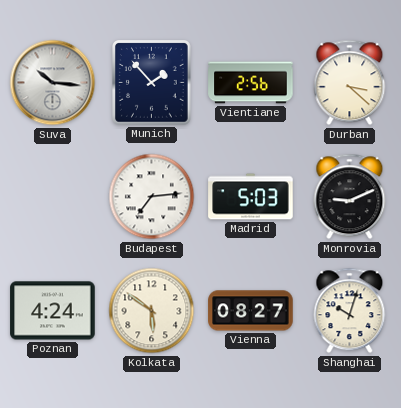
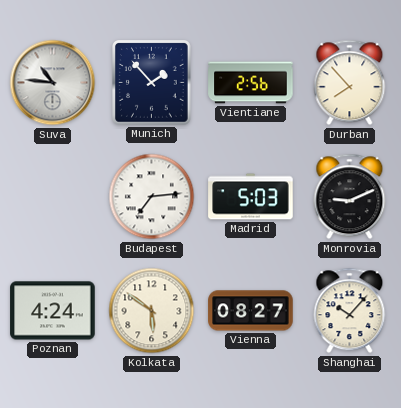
Suva: 10:16 -> 10:46
Durban: 3:22 -> 7:53
Shanghai: 10:03 -> 10:07
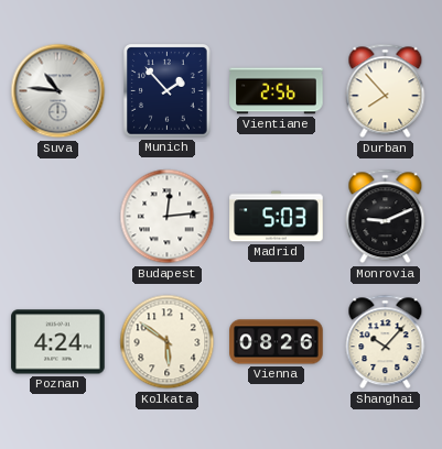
Budapest: 7:14 -> 12:14
Vienna: 08:27 -> 08:26
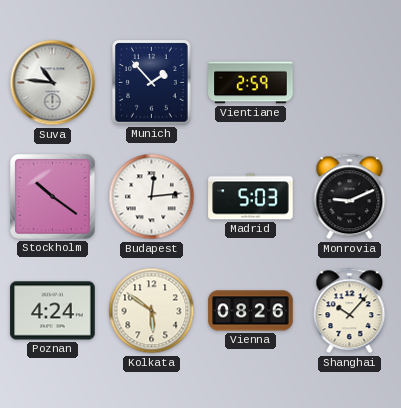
Vientiane: 2:56 -> 2:59
Durban: 7:53 -> none
Stockholm: none -> 10:21
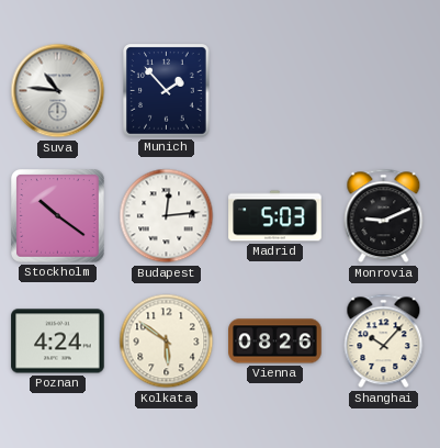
Vientiane: 2:59 -> none
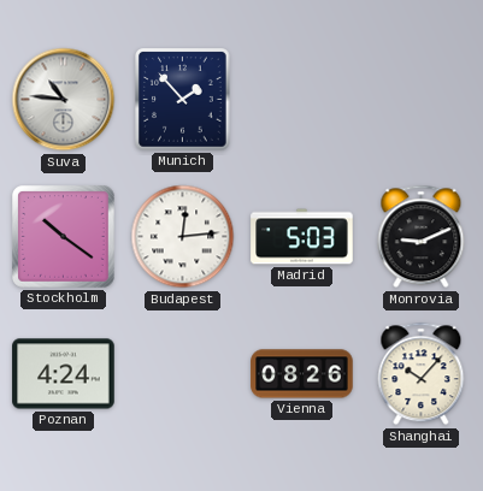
Kolkata: 5:51 -> none
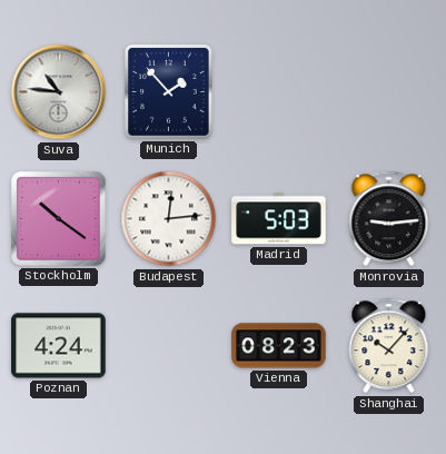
Monrovia: 9:11 -> 9:14
Vienna: 08:26 -> 08:23
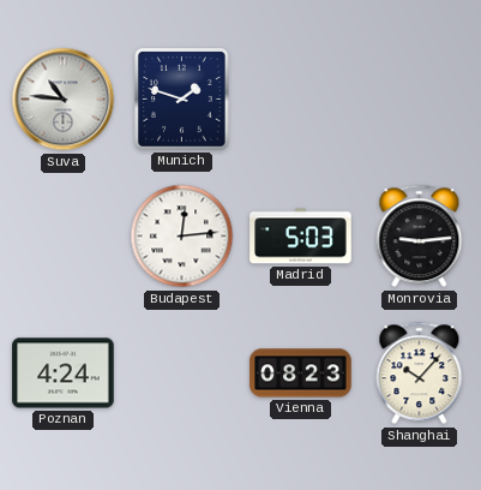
Munich: 1:53 -> 1:48
Stockholm: 10:21 -> none
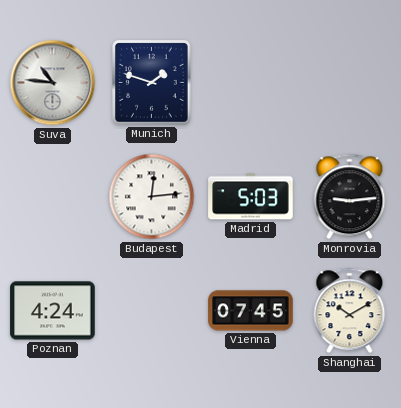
Vienna: 08:23 -> 07:45
Shanghai: 10:07 -> 10:10
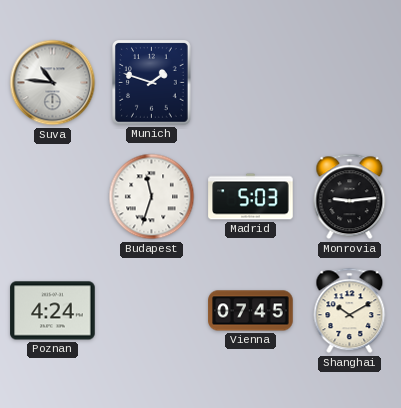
Budapest: 12:14 -> 11:33
